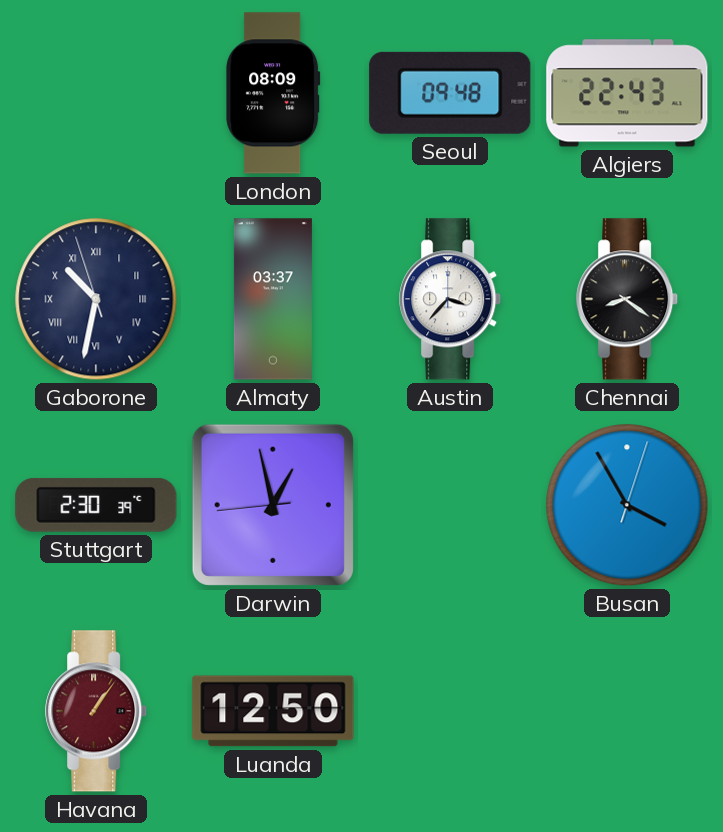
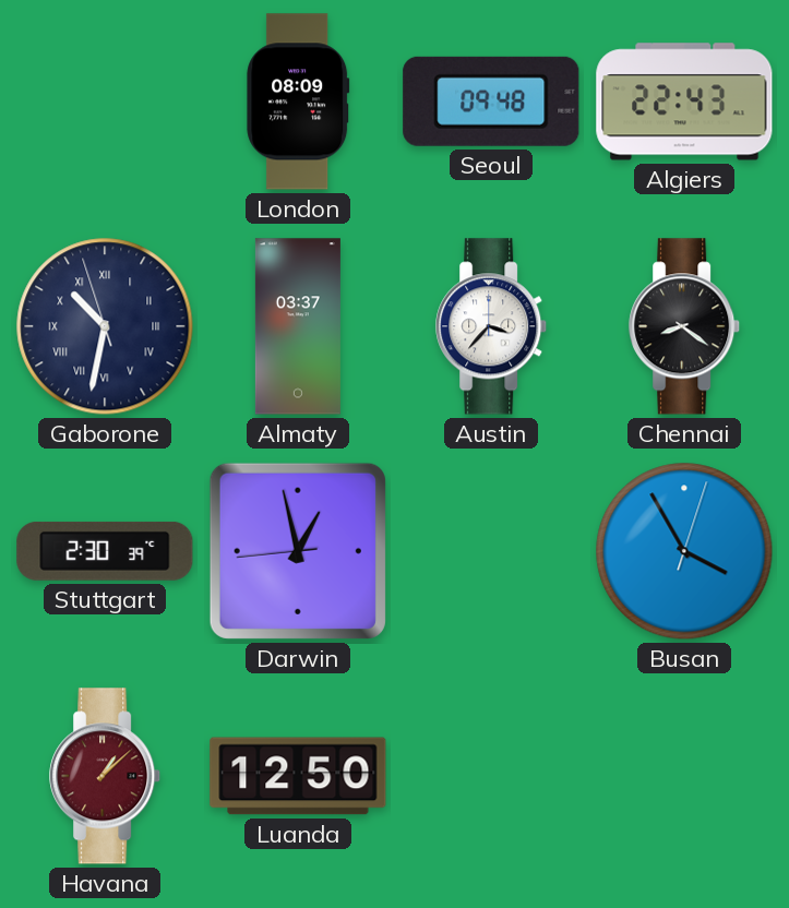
Havana: 1:06 -> 1:08
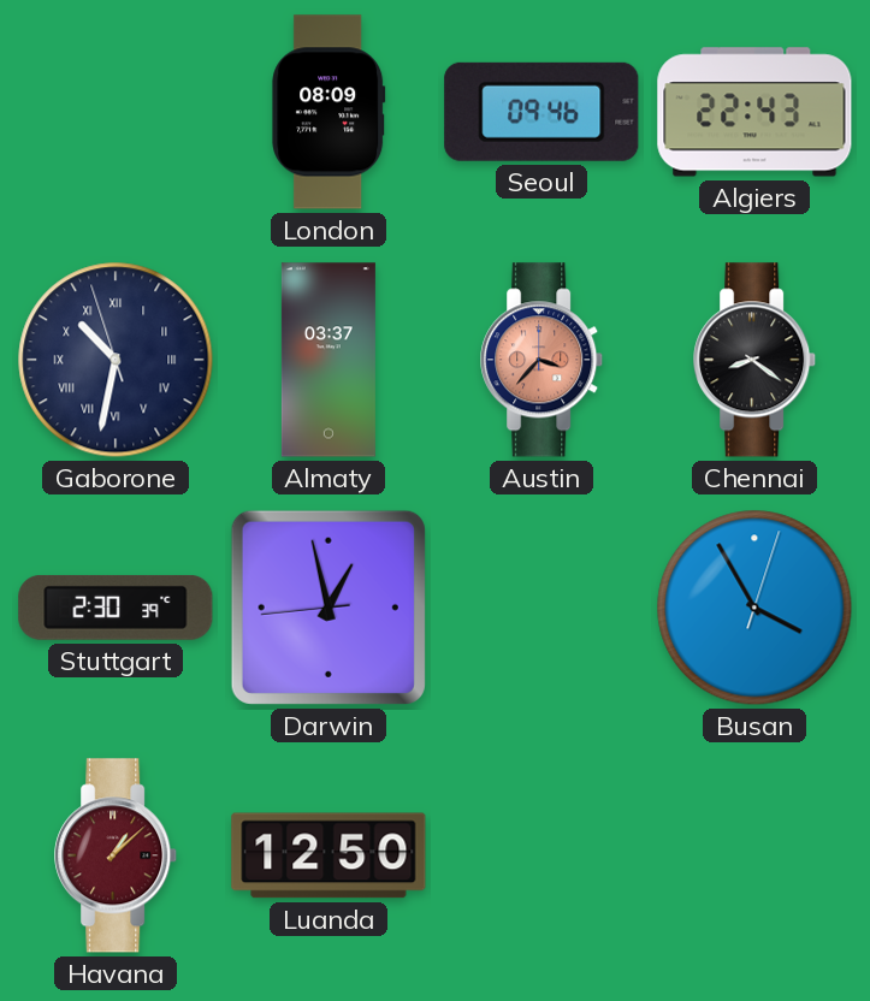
Seoul: 09:48 -> 09:46
Austin dial: white -> salmon
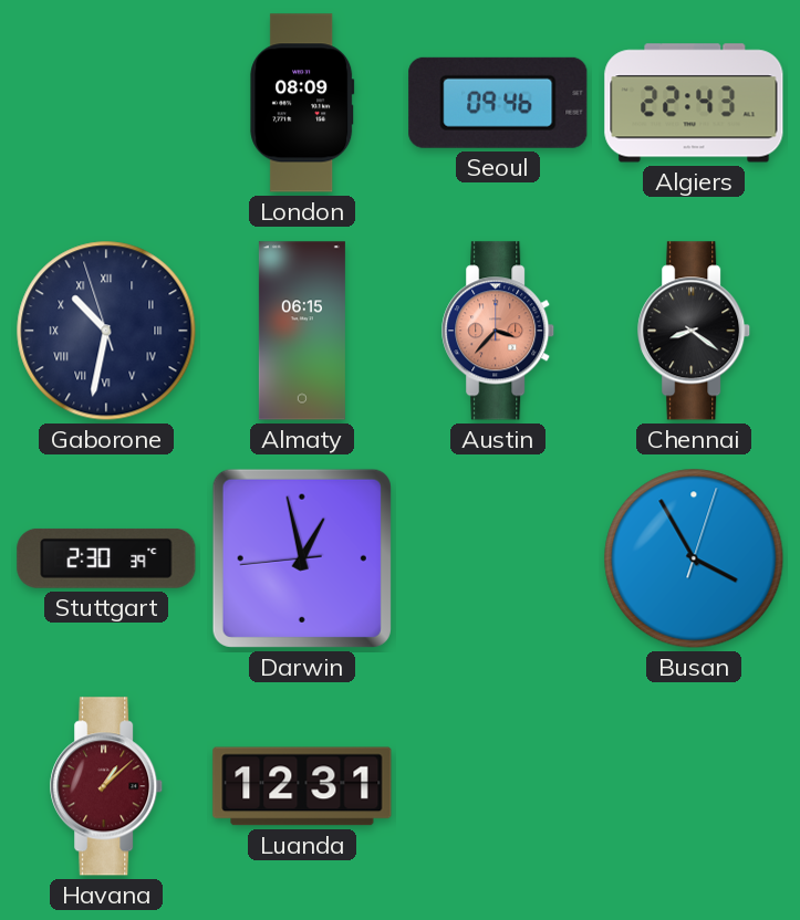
Almaty: 03:37 -> 06:15
Luanda: 12:50 -> 12:31
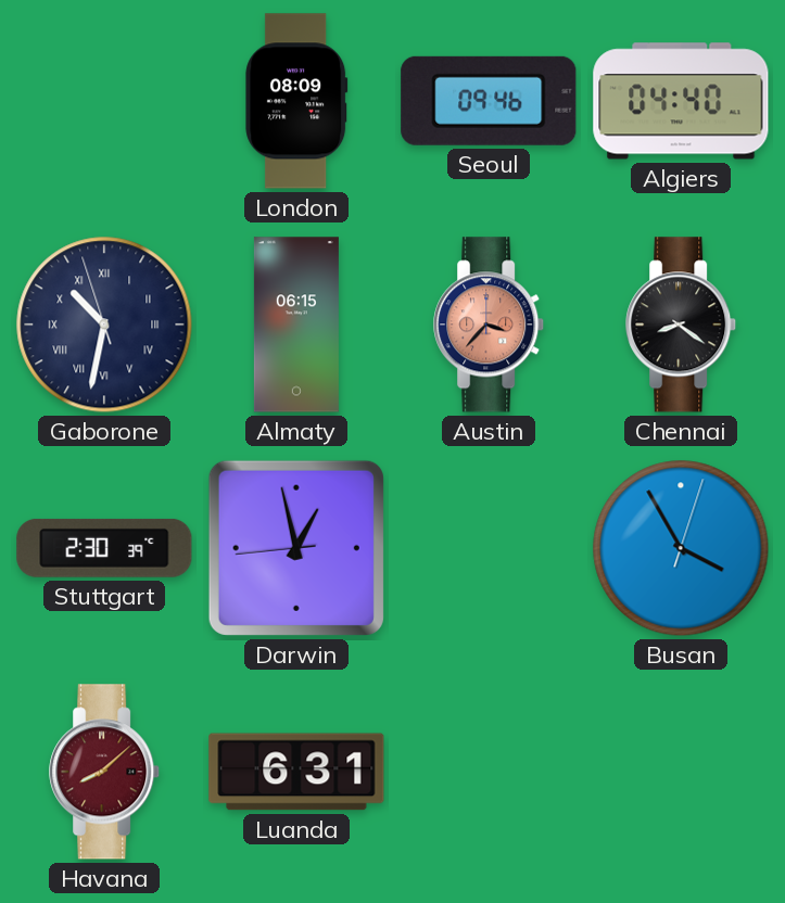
Algiers: 22:43 -> 04:40
Havana: 1:08 -> 8:08
Luanda: 12:31 -> 6:31
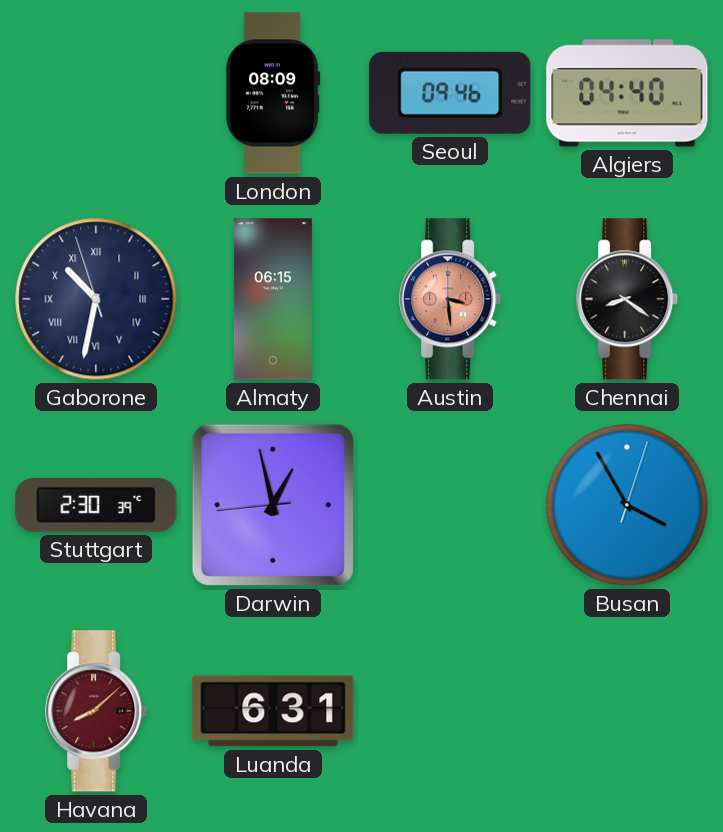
Austin: 3:37 -> 3:29
